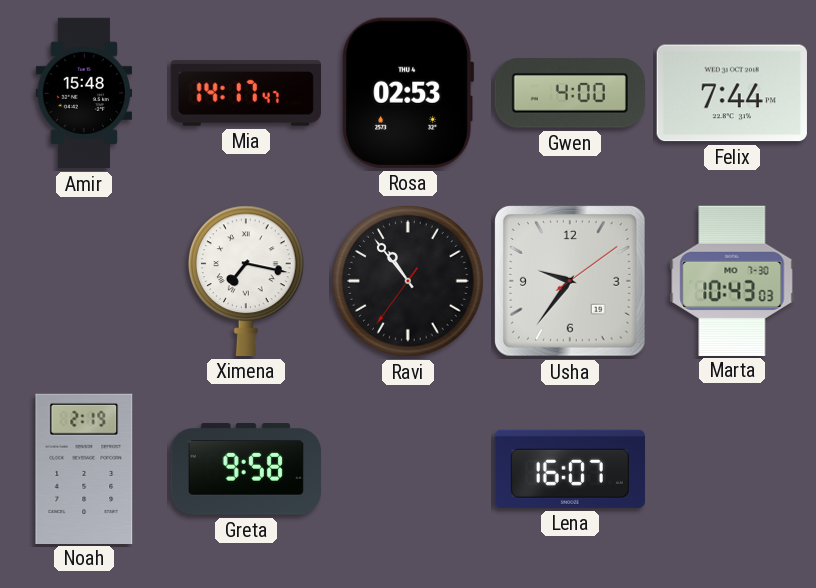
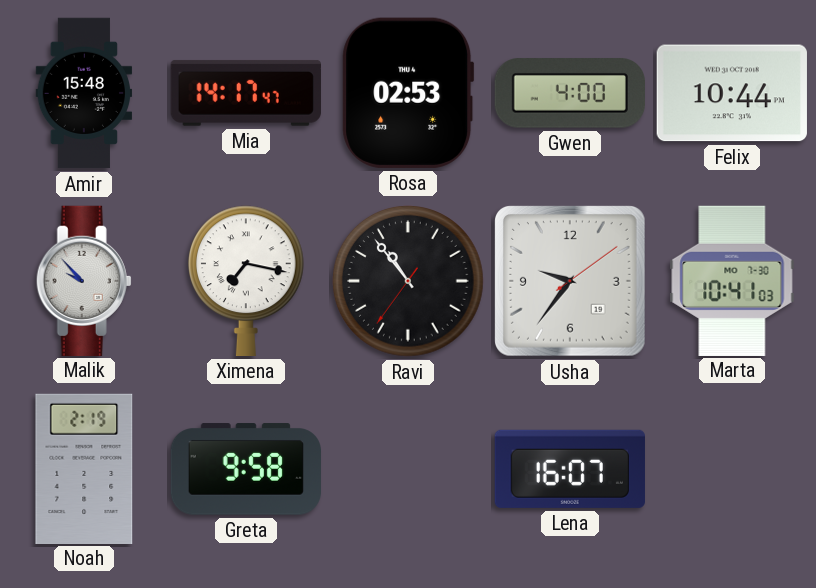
Felix: 7:44 -> 10:44
Malik: none -> 9:53
Marta: 10:43 -> 10:41
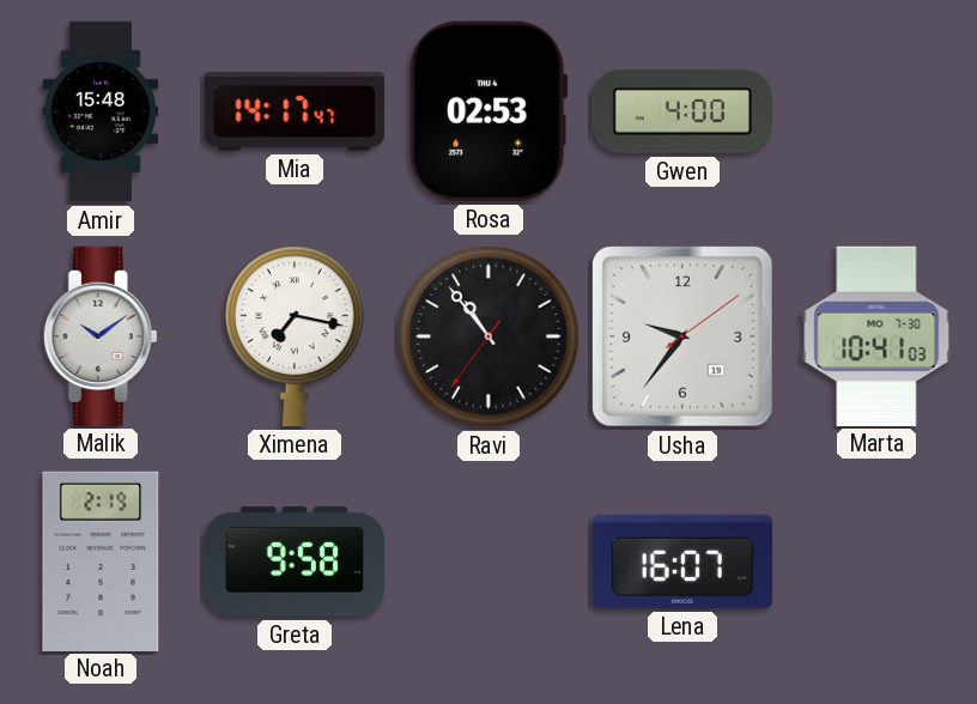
Felix: 10:44 -> none
Malik: 9:53 -> 10:09
